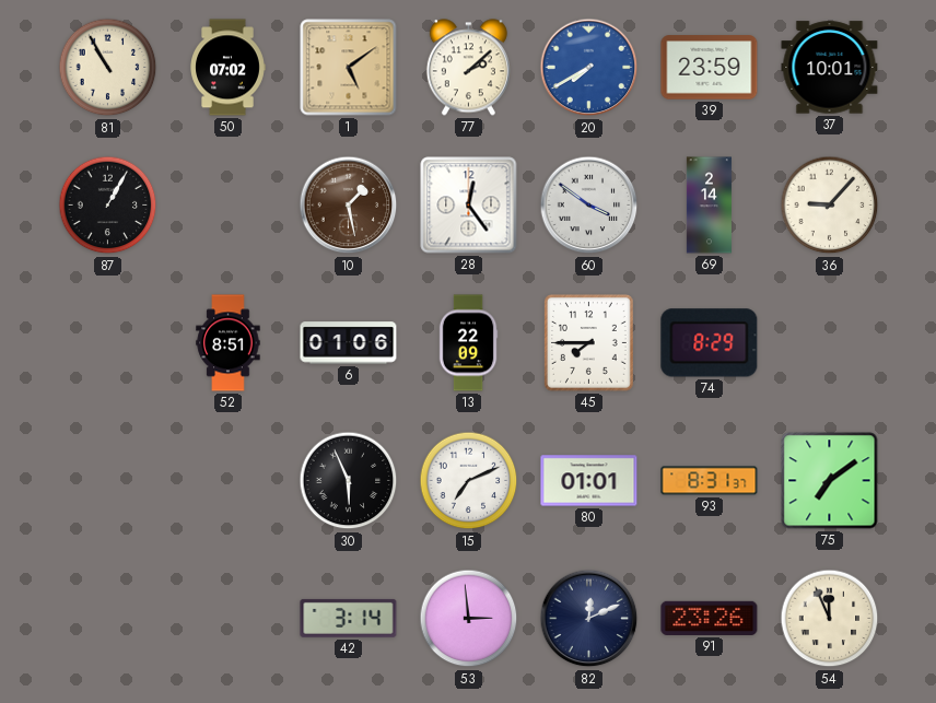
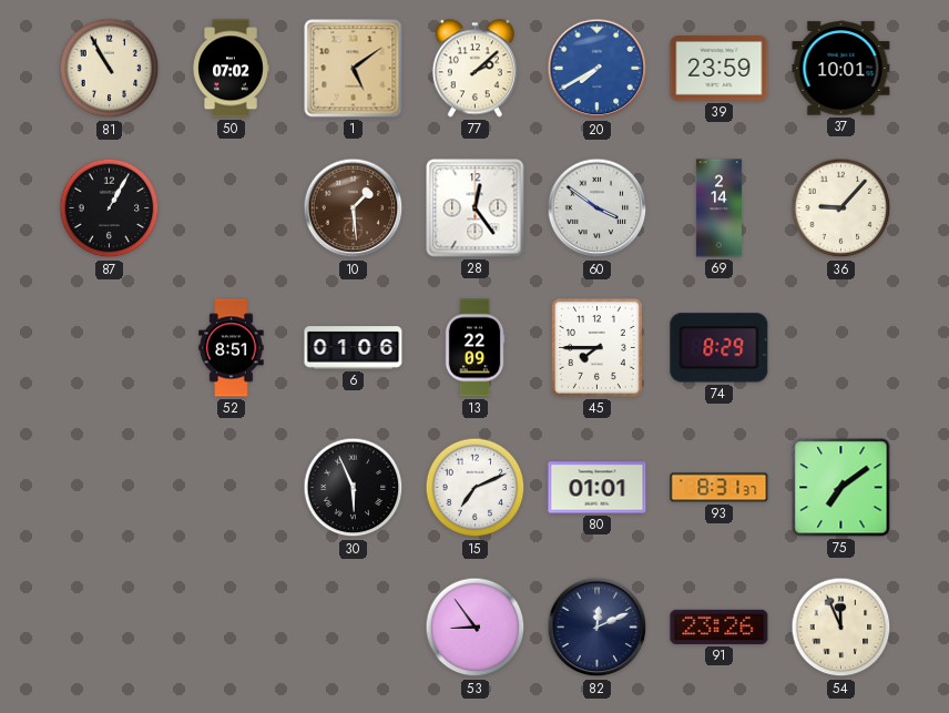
10: 1:28 -> 1:29
42: 3:14 -> none
53: 2:59 -> 8:54
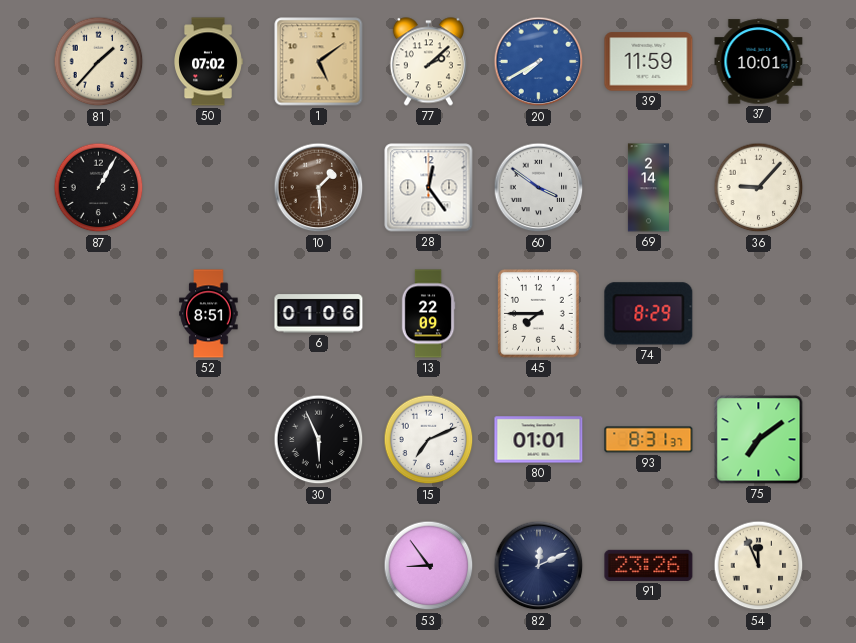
81: 10:55 -> 1:37
39: 23:59 -> 11:59
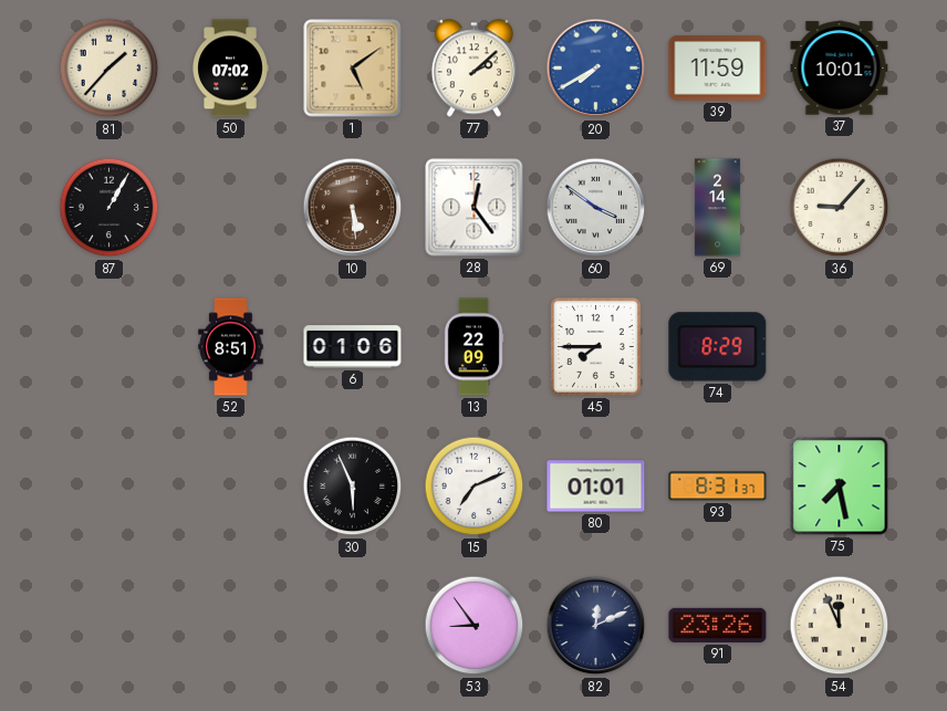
10: 1:29 -> 5:29
75: 7:09 -> 7:28
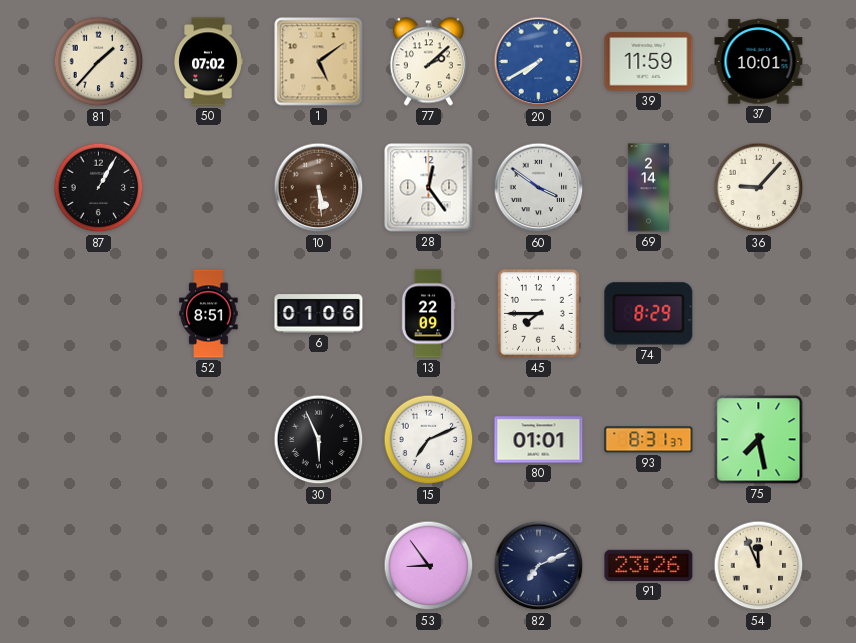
82: 12:11 -> 7:11
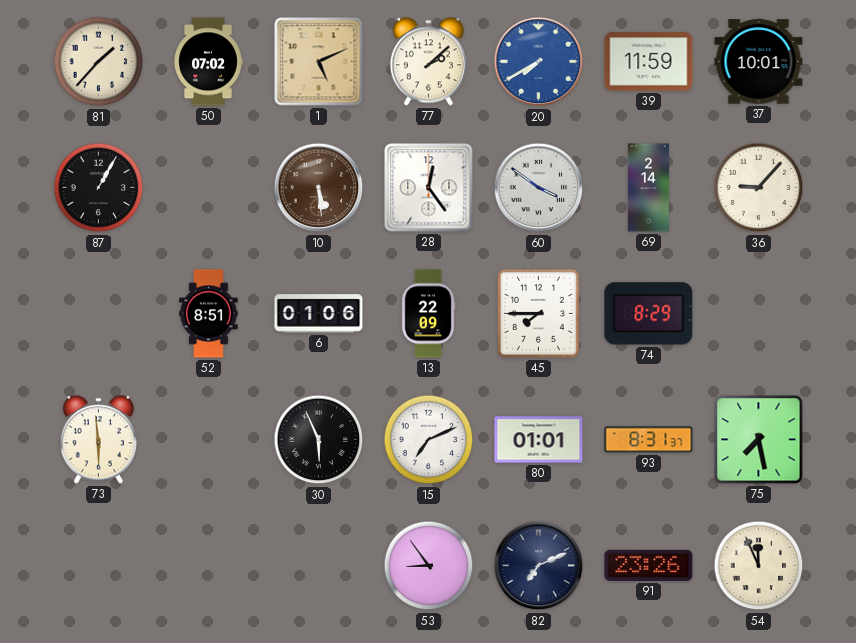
1: 5:09 -> 5:11
73: none -> 5:59
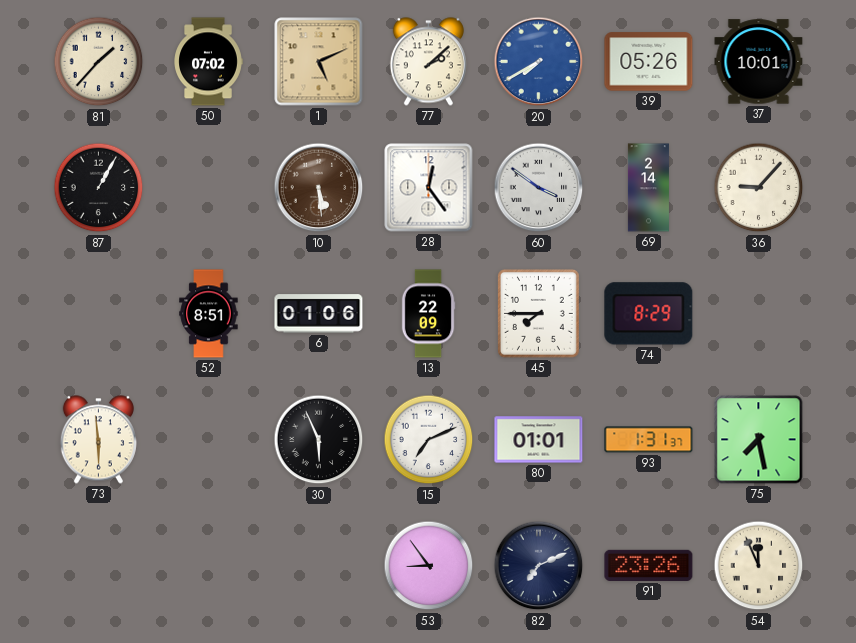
39: 11:59 -> 05:26
93: 8:31 -> 1:31
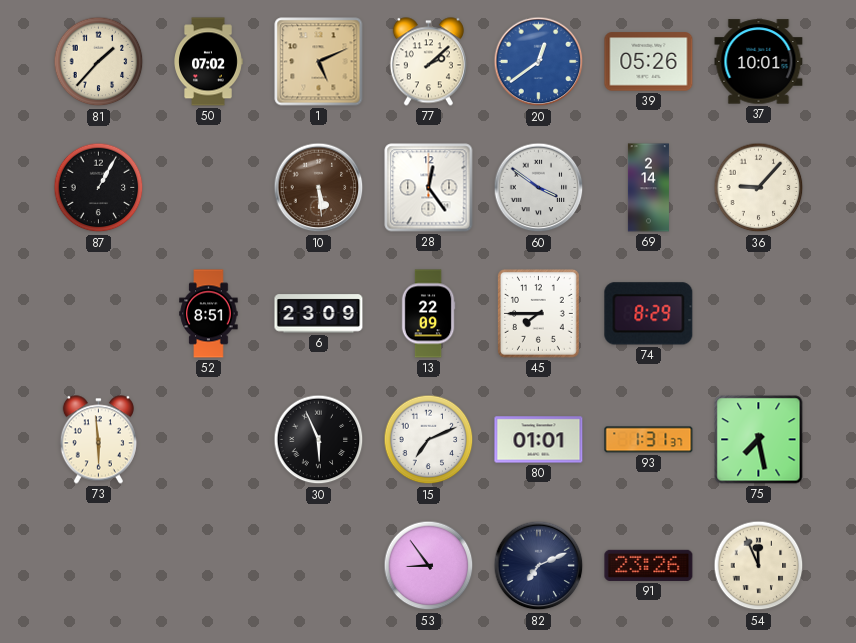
20: 7:40 -> 12:39
6: 01:06 -> 23:09
